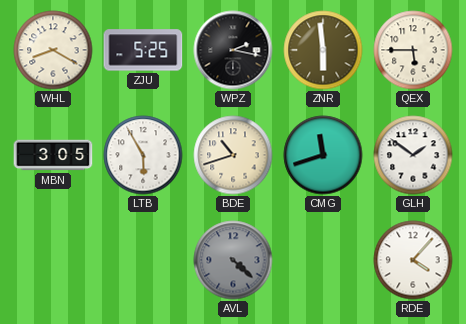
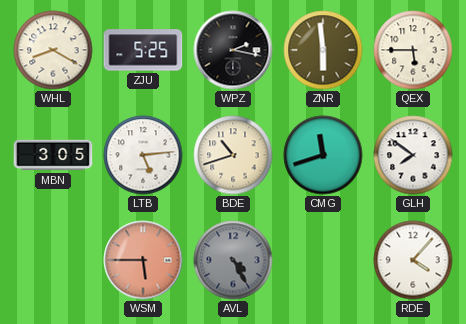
LTB: 5:55 -> 5:14
GLH: 1:51 -> 7:51
WSM: none -> 5:45
AVL: 4:22 -> 4:25
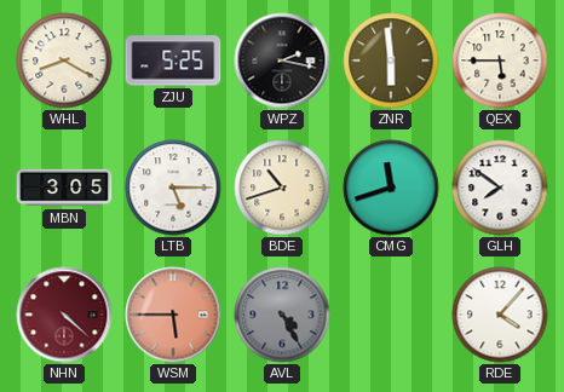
LTB: 5:14 -> 5:15
NHN: none -> 4:22
